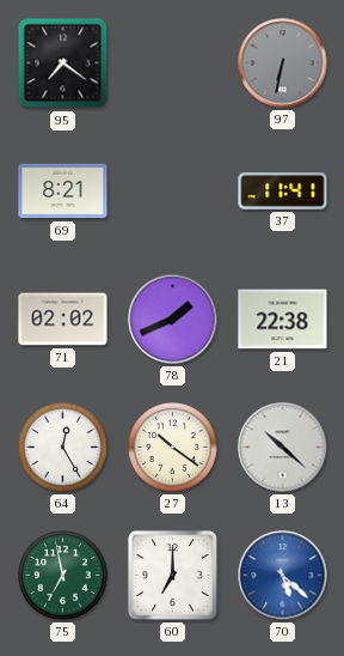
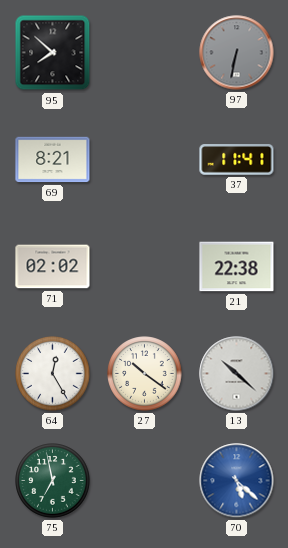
95: 7:21 -> 7:52
78: 1:41 -> none
60: 7:00 -> none
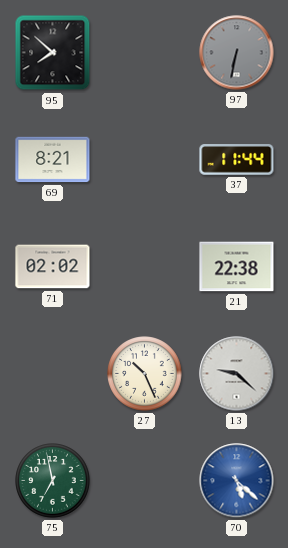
37: 11:41 -> 11:44
64: 12:25 -> none
27: 10:21 -> 10:26
13: 10:22 -> 9:22
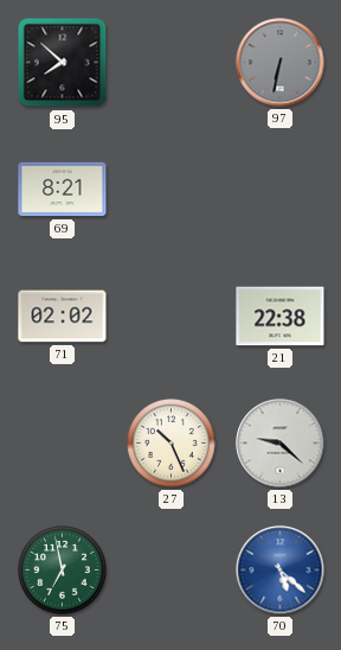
37: 11:44 -> none
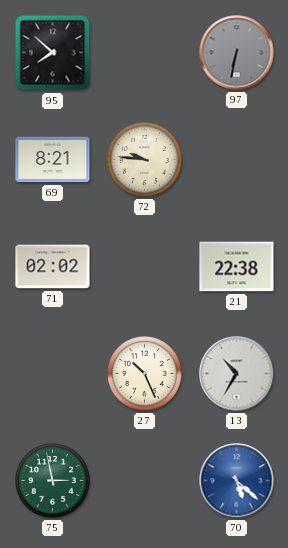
72: none -> 9:46
13: 9:22 -> 10:35
75: 6:58 -> 2:58
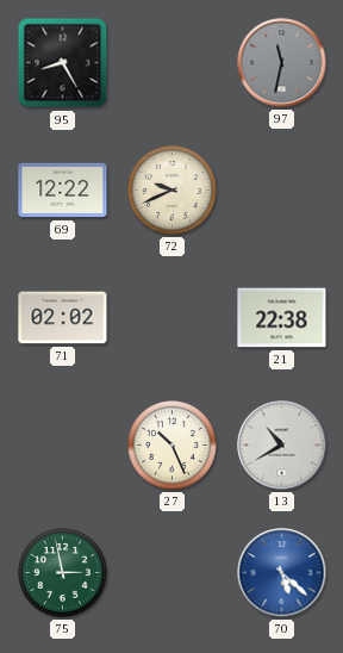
95: 7:52 -> 8:25
97: 6:32 -> 11:32
69: 8:21 -> 12:22
72: 9:46 -> 9:41
13: 10:35 -> 10:40
